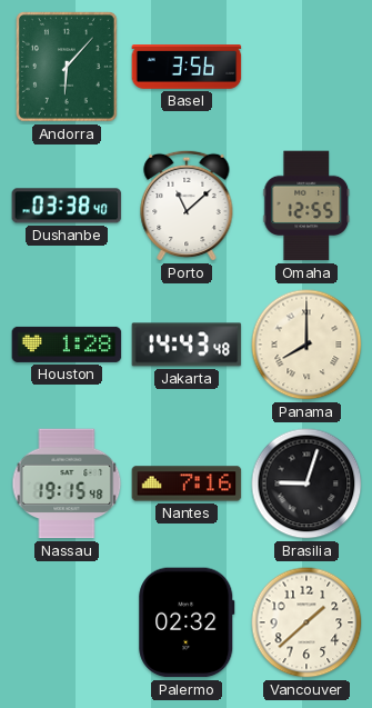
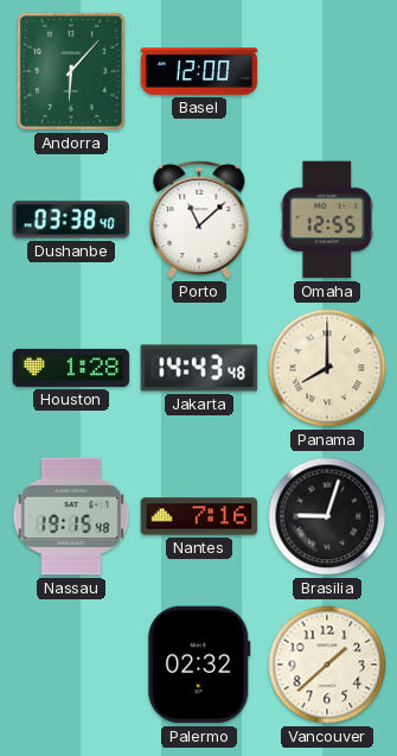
Basel: 3:56 -> 12:00
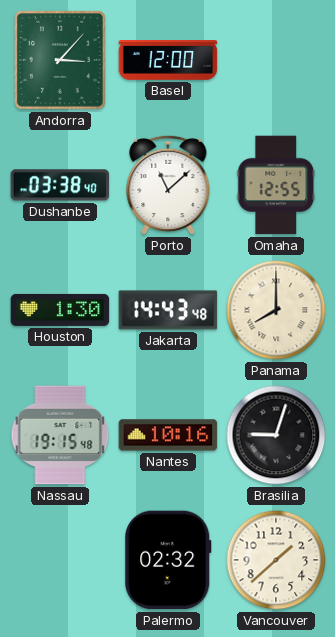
Andorra: 6:07 -> 3:07
Houston: 1:28 -> 1:30
Nantes: 7:16 -> 10:16
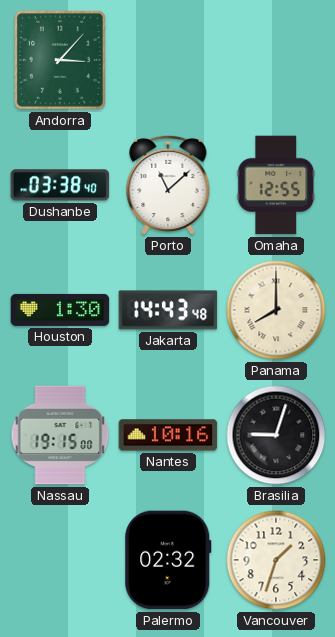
Basel: 12:00 -> none
Nassau: 19:15:48 -> 19:15:00
Vancouver: 1:38 -> 1:33
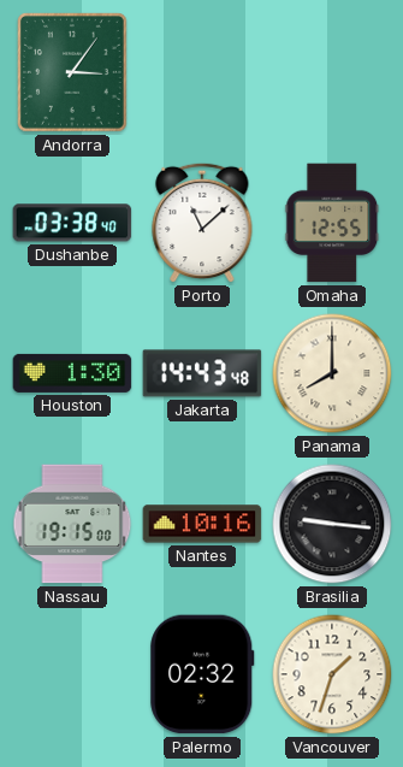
Andorra: 3:07 -> 3:06
Brasilia: 9:03 -> 9:16
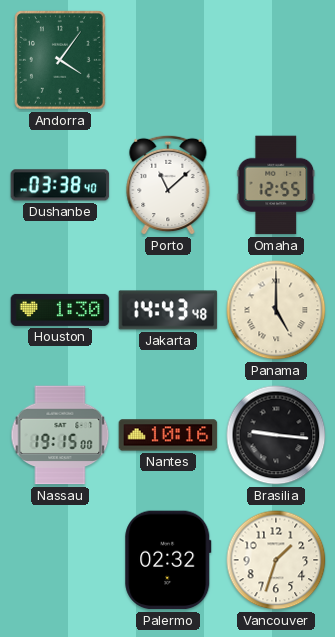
Andorra: 3:06 -> 4:06
Panama: 8:00 -> 5:00
